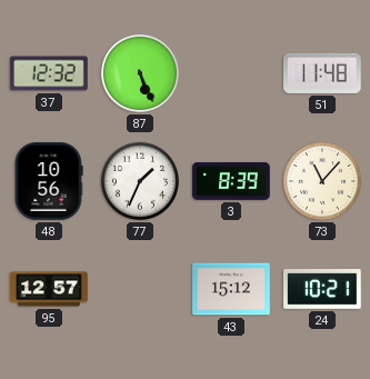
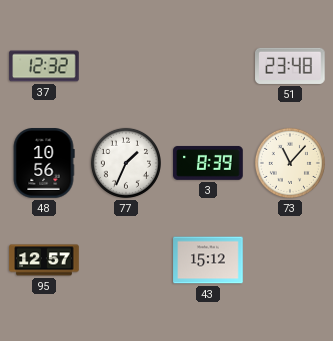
87: 5:26 -> none
51: 11:48 -> 23:48
24: 10:21 -> none
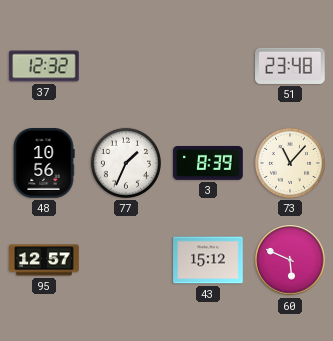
60: none -> 5:49
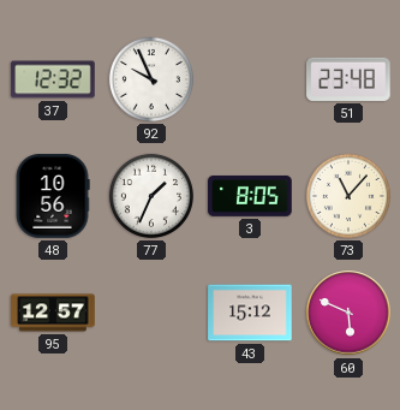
92: none -> 9:56
3: 8:39 -> 8:05
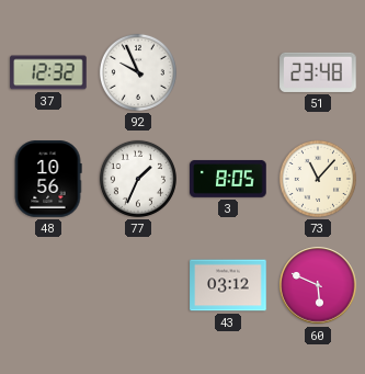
95: 12:57 -> none
43: 15:12 -> 03:12
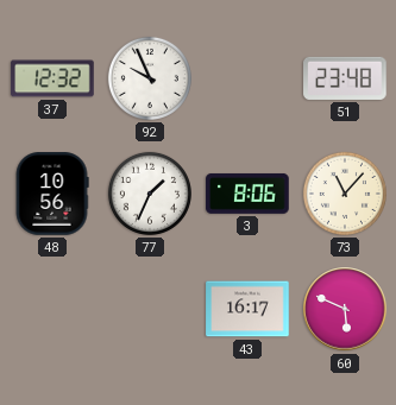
3: 8:05 -> 8:06
43: 03:12 -> 16:17
